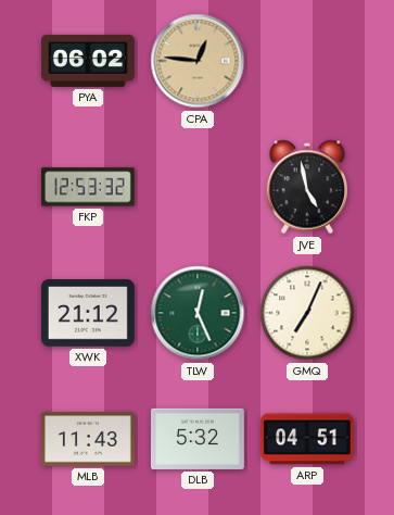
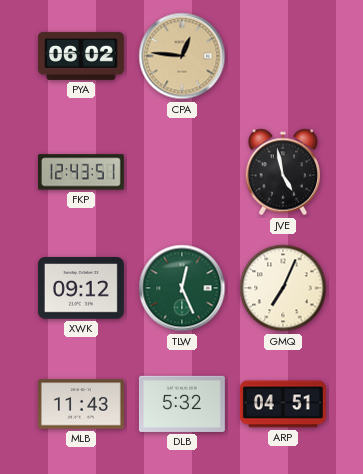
FKP: 12:53 -> 12:43
XWK: 21:12 -> 09:12
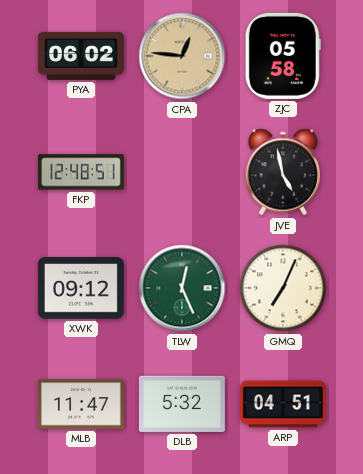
ZJC: none -> 05:58
FKP: 12:43 -> 12:48
MLB: 11:43 -> 11:47
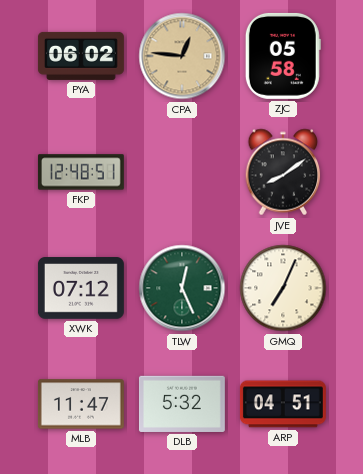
JVE: 4:58 -> 8:09
XWK: 09:12 -> 07:12
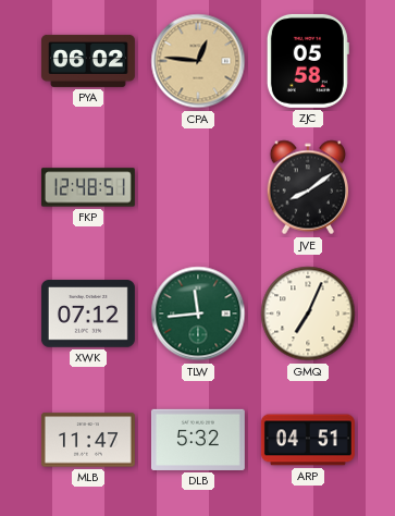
TLW: 12:26 -> 11:44
